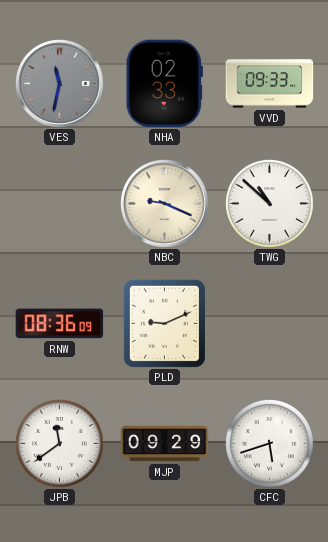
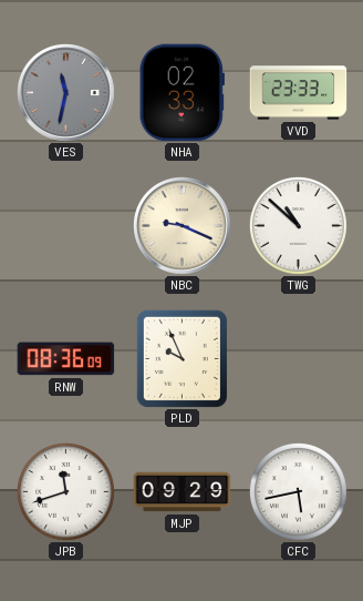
VVD: 09:33 -> 23:33
PLD: 9:11 -> 9:56
JPB: 11:39 -> 11:42
CFC: 5:42 -> 5:43
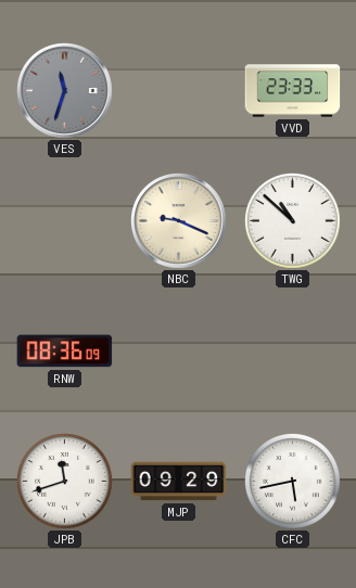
VES: 11:32 -> 11:33
NHA: 02:33 -> none
PLD: 9:56 -> none
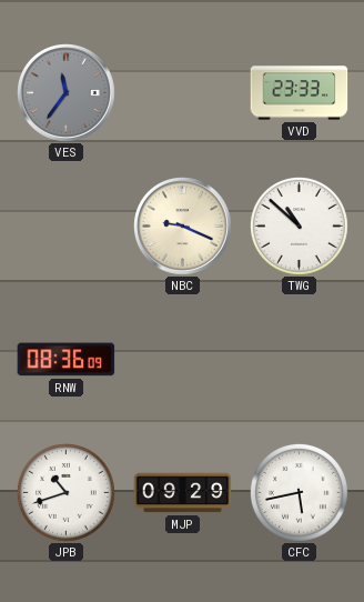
VES: 11:33 -> 11:36
JPB: 11:42 -> 10:42
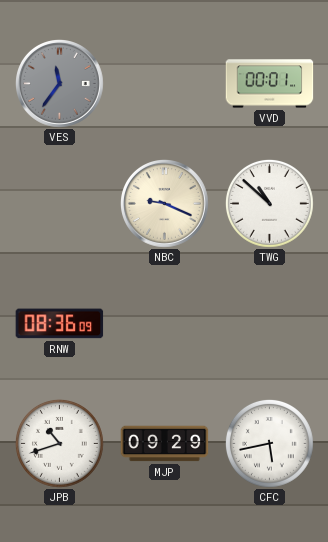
VVD: 23:33 -> 00:01
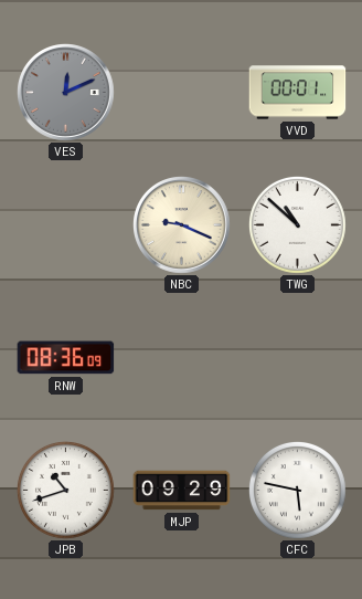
VES: 11:36 -> 12:11
CFC: 5:43 -> 5:47
